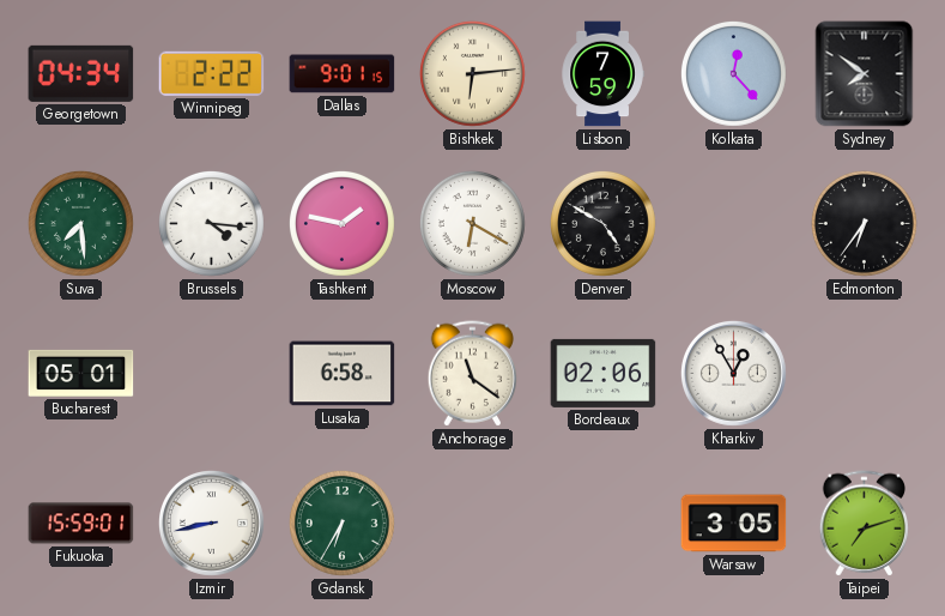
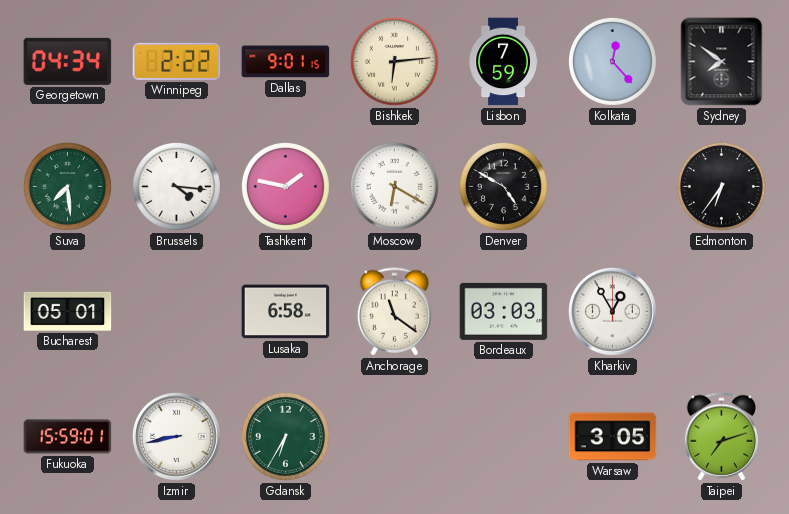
Bordeaux: 02:06 -> 03:03
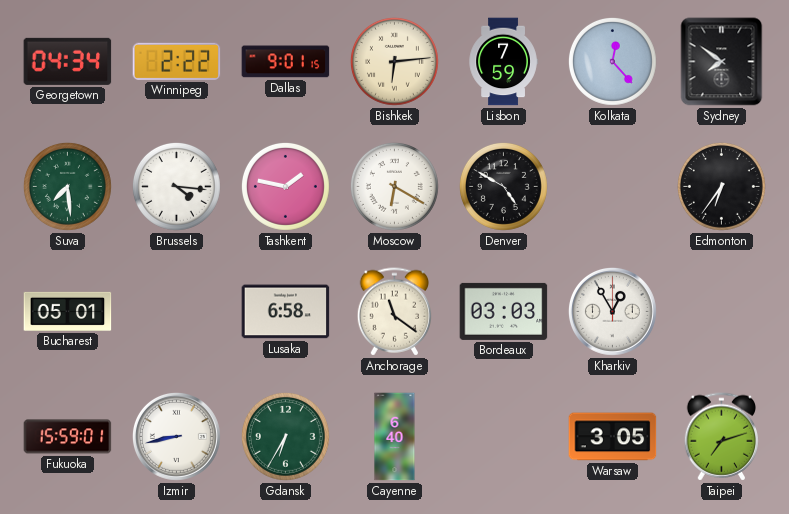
Cayenne: none -> 6:40
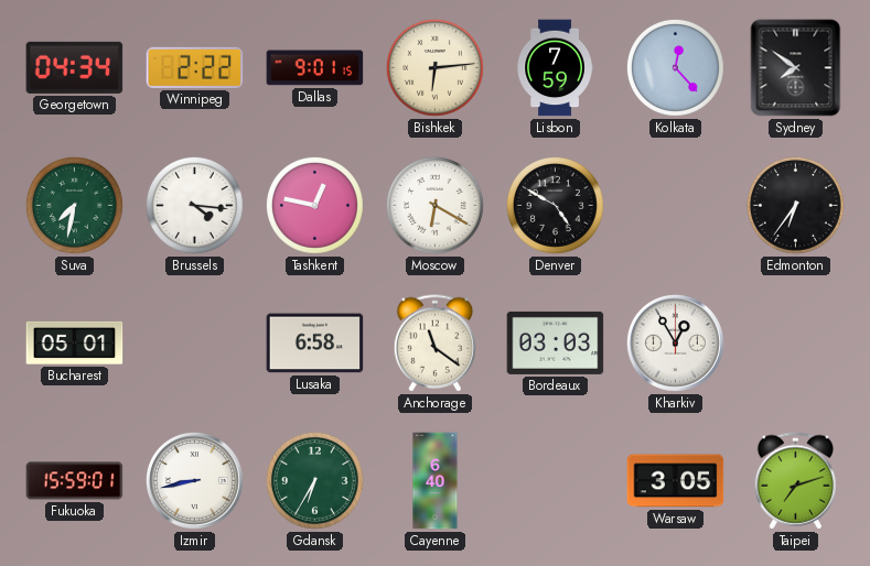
Suva: 7:29 -> 7:32
Tashkent: 1:47 -> 12:47
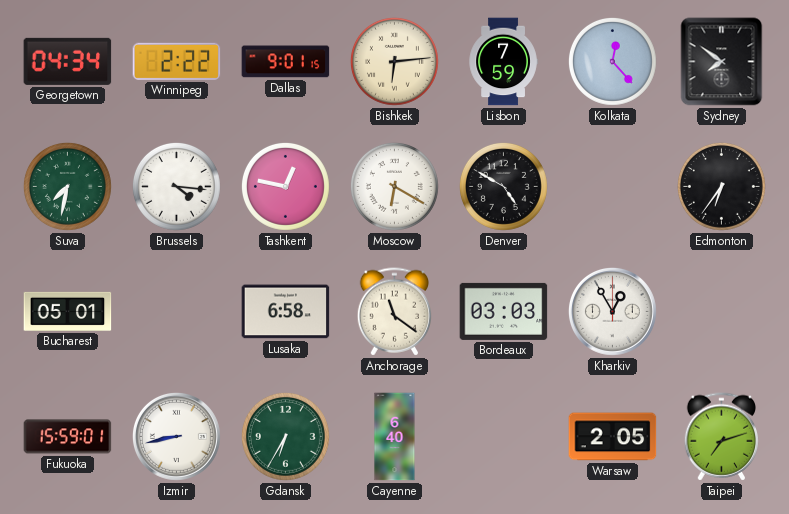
Warsaw: 3:05 -> 2:05
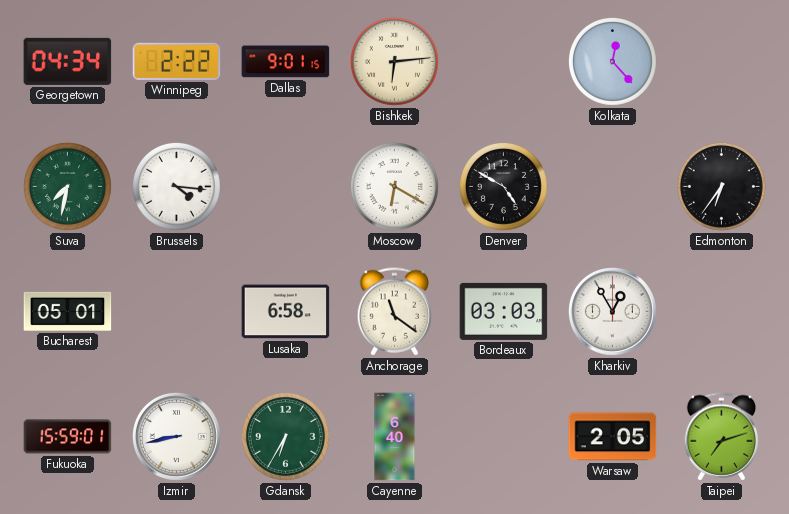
Lisbon: 7:59 -> none
Sydney: 7:51 -> none
Tashkent: 12:47 -> none
